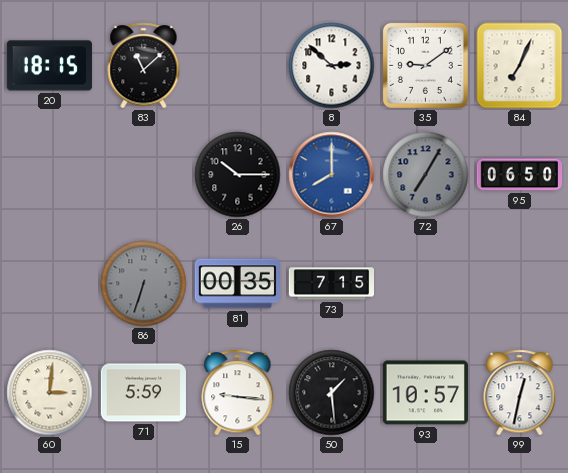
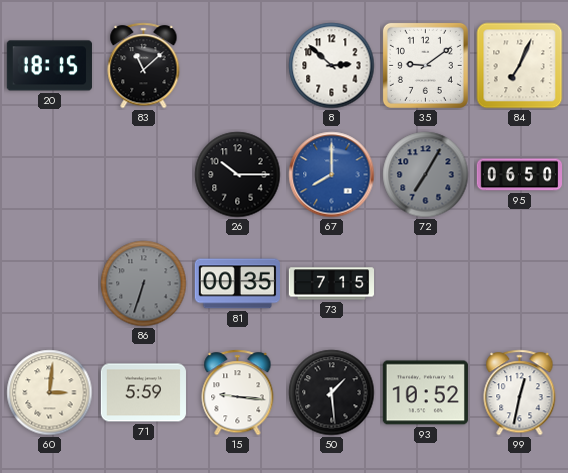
93: 10:57 -> 10:52
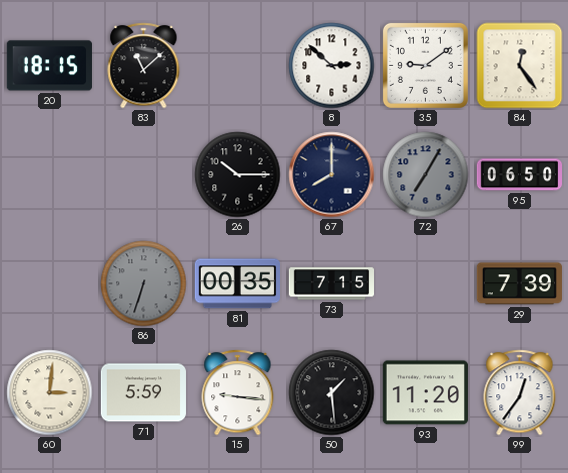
84: 7:04 -> 12:24
67 dial: blue -> navy
29: none -> 7:39
93: 10:52 -> 11:20
99: 12:32 -> 12:36
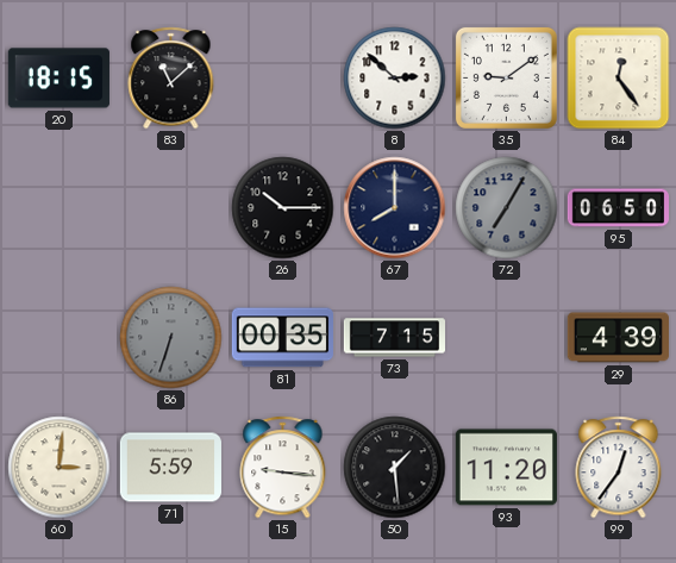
29: 7:39 -> 4:39
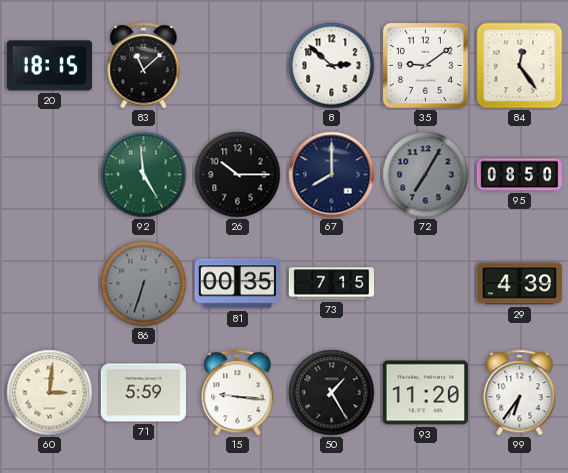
92: none -> 4:59
95: 06:50 -> 08:50
50: 1:29 -> 1:25
99: 12:36 -> 6:36
